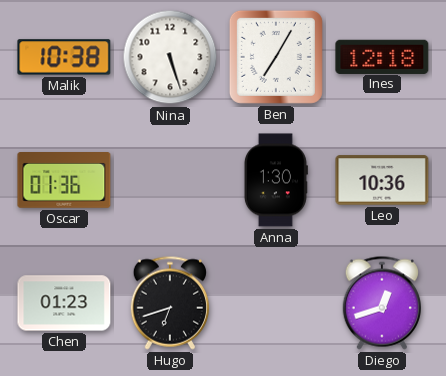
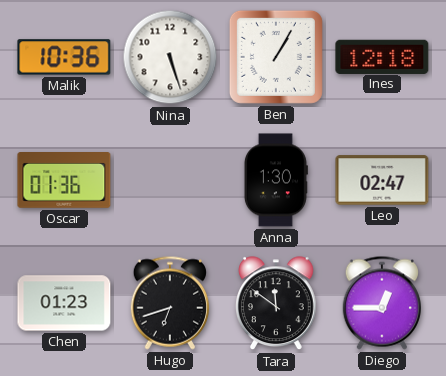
Malik: 10:38 -> 10:36
Ben: 7:05 -> 1:05
Leo: 10:36 -> 02:47
Tara: none -> 11:51
Diego: 12:42 -> 12:45
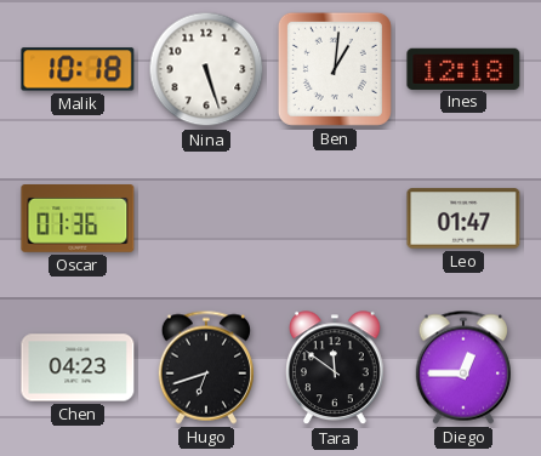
Malik: 10:36 -> 10:18
Ben: 1:05 -> 1:01
Anna: 1:30 -> none
Leo: 02:47 -> 01:47
Chen: 01:23 -> 04:23
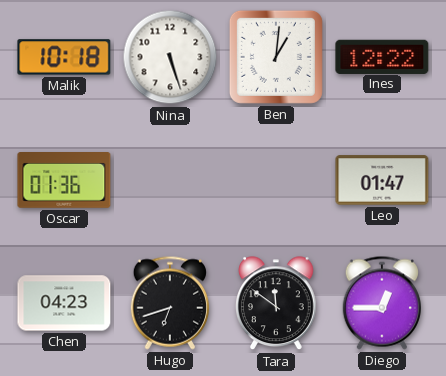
Ines: 12:18 -> 12:22
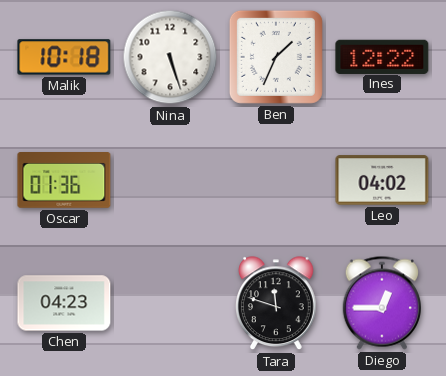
Ben: 1:01 -> 1:34
Leo: 01:47 -> 04:02
Hugo: 6:42 -> none
Tara: 11:51 -> 11:48
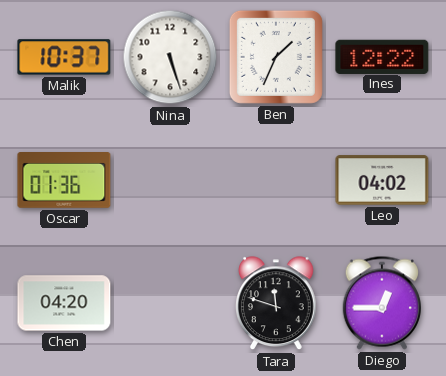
Malik: 10:18 -> 10:37
Chen: 04:23 -> 04:20
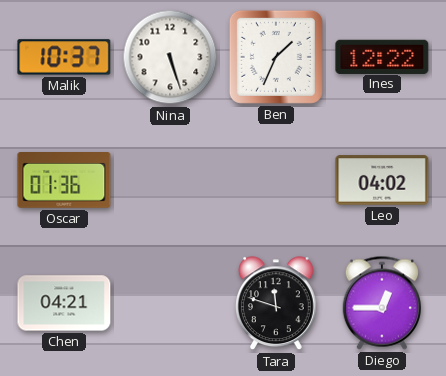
Chen: 04:20 -> 04:21
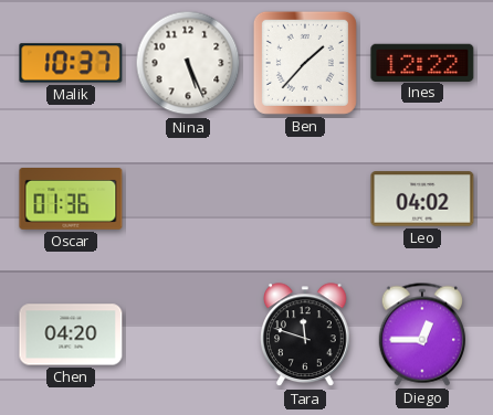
Nina: 5:27 -> 5:26
Ben: 1:34 -> 1:37
Chen: 04:21 -> 04:20
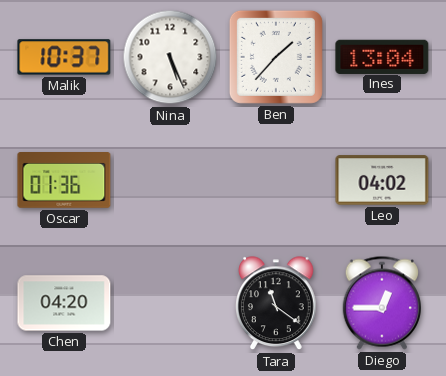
Ines: 12:22 -> 13:04
Tara: 11:48 -> 11:21
